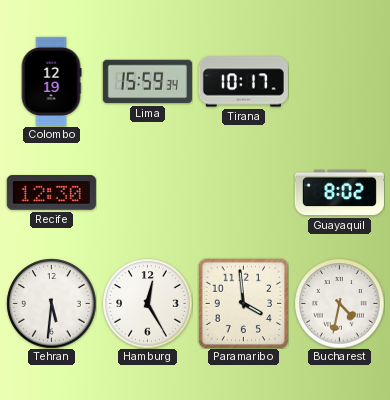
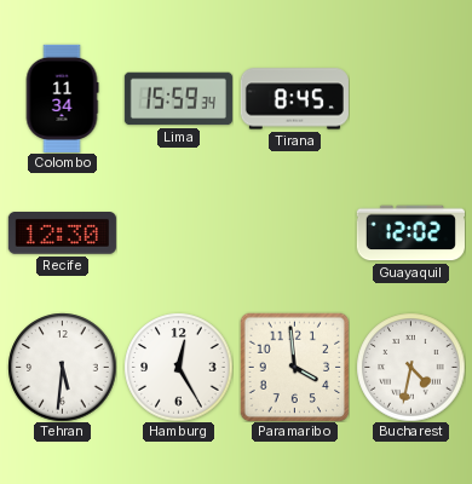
Colombo: 12:19 -> 11:34
Tirana: 10:17 -> 8:45
Guayaquil: 8:02 -> 12:02
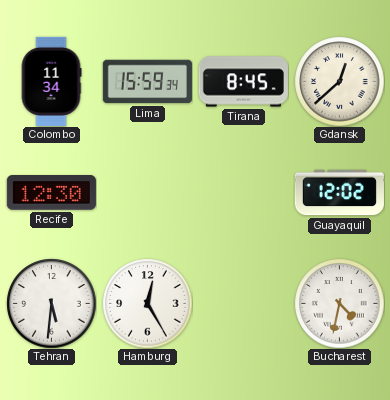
Gdansk: none -> 12:38
Paramaribo: 3:59 -> none
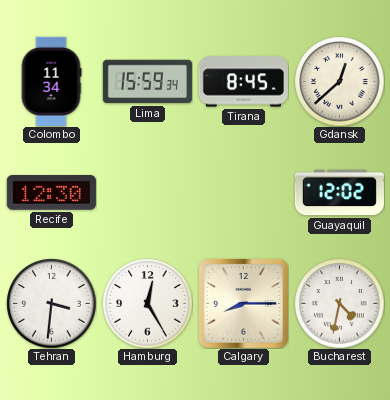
Tehran: 5:31 -> 3:31
Calgary: none -> 8:15
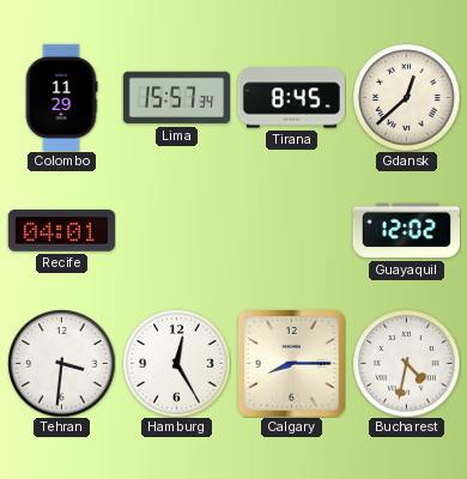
Colombo: 11:34 -> 11:29
Lima: 15:59 -> 15:57
Recife: 12:30 -> 04:01
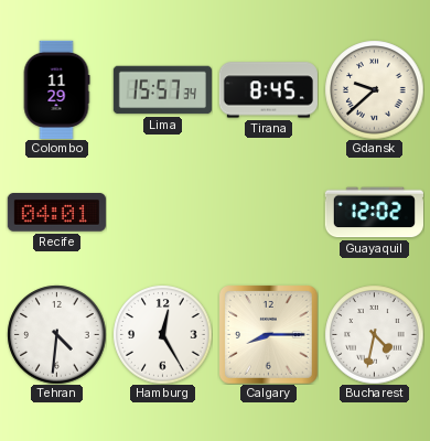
Gdansk: 12:38 -> 9:38
Tehran: 3:31 -> 4:31
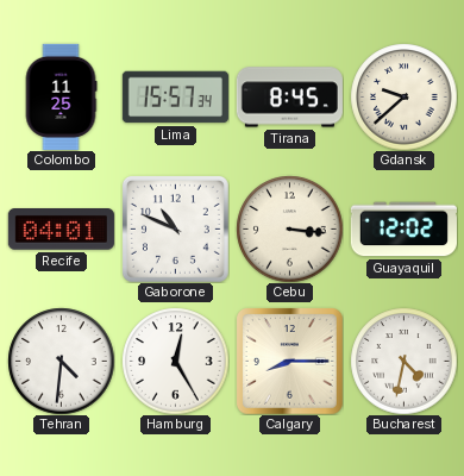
Colombo: 11:29 -> 11:25
Gaborone: none -> 10:49
Cebu: none -> 3:16
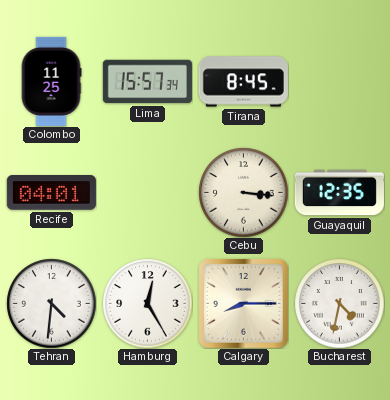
Gdansk: 9:38 -> none
Gaborone: 10:49 -> none
Guayaquil: 12:02 -> 12:35
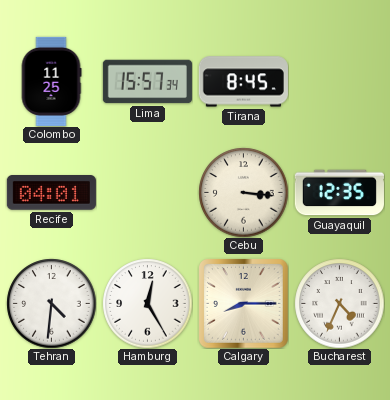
Bucharest: 4:32 -> 4:34
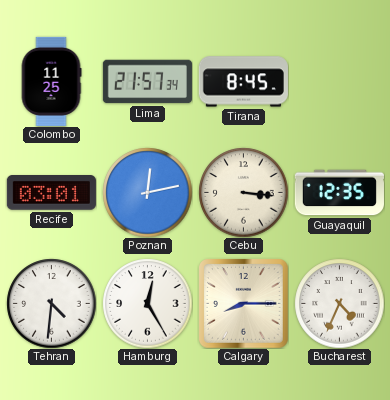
Lima: 15:57 -> 21:57
Recife: 04:01 -> 03:01
Poznan: none -> 12:13
